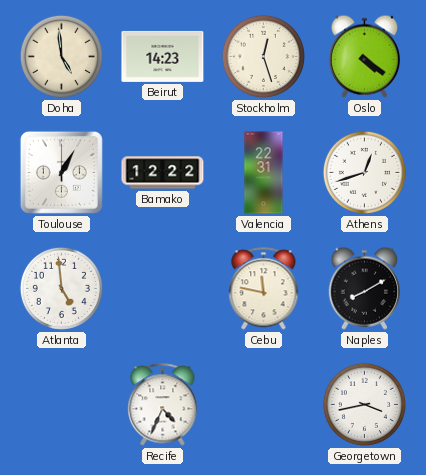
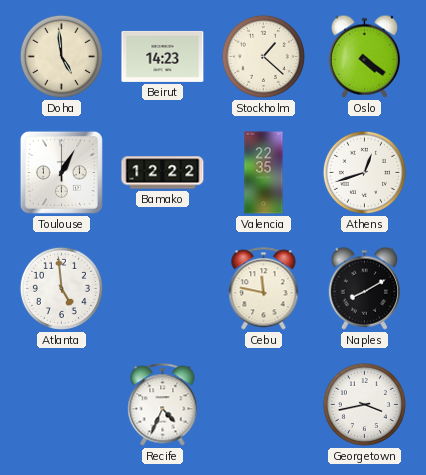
Stockholm: 12:27 -> 1:22
Valencia: 22:31 -> 22:35
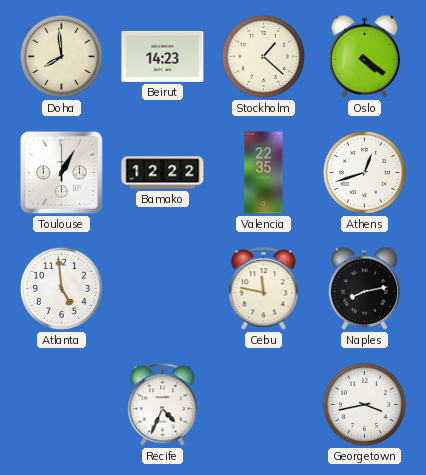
Doha: 4:59 -> 7:59
Naples: 8:10 -> 8:13
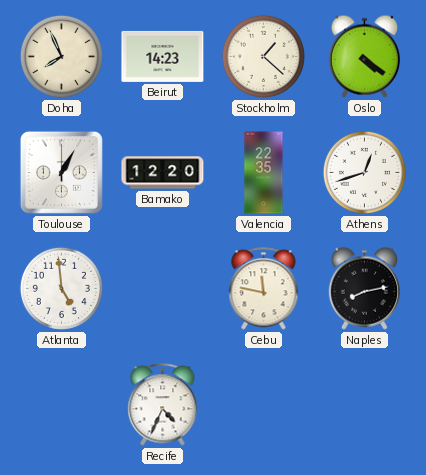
Doha: 7:59 -> 7:56
Bamako: 12:22 -> 12:20
Georgetown: 3:43 -> none
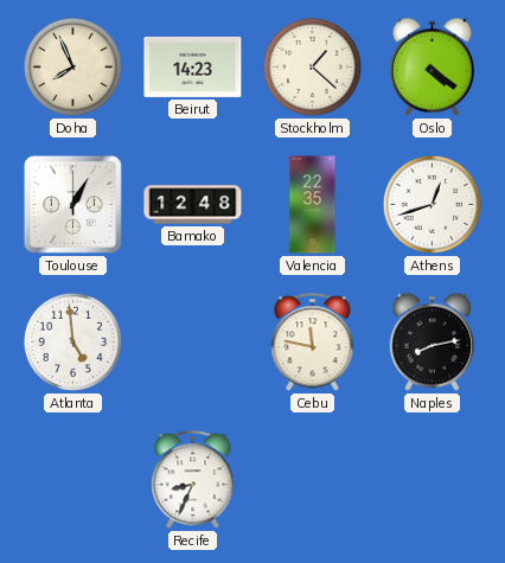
Bamako: 12:20 -> 12:48
Recife: 4:34 -> 8:34
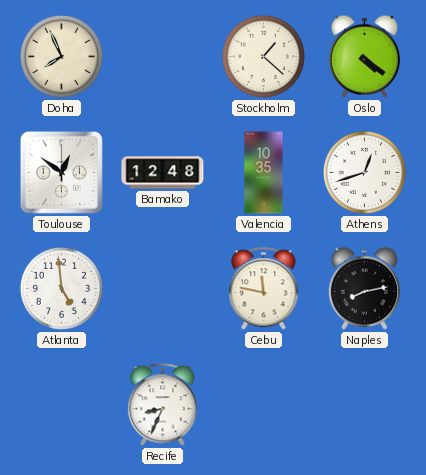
Beirut: 14:23 -> none
Toulouse: 1:05 -> 12:51
Valencia: 22:35 -> 10:35
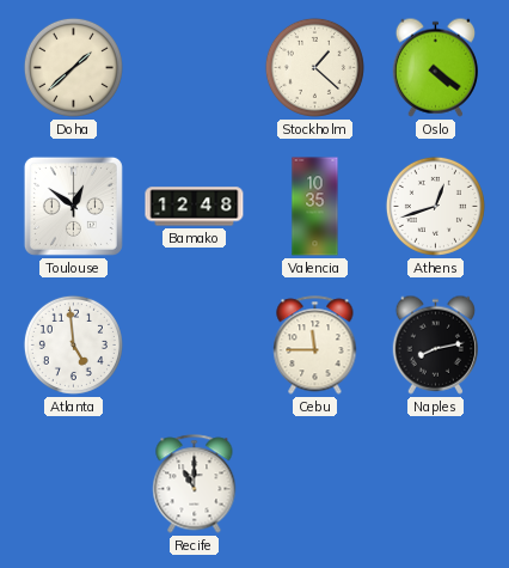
Doha: 7:56 -> 1:38
Cebu: 11:47 -> 11:45
Recife: 8:34 -> 11:00
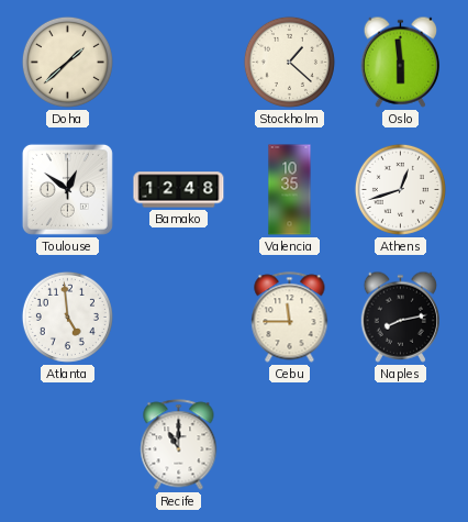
Oslo: 4:21 -> 5:59
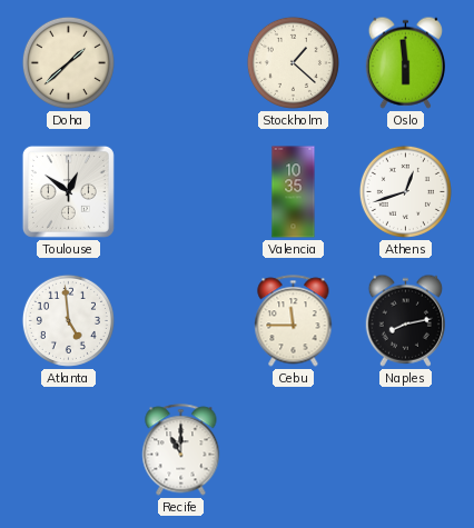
Bamako: 12:48 -> none
